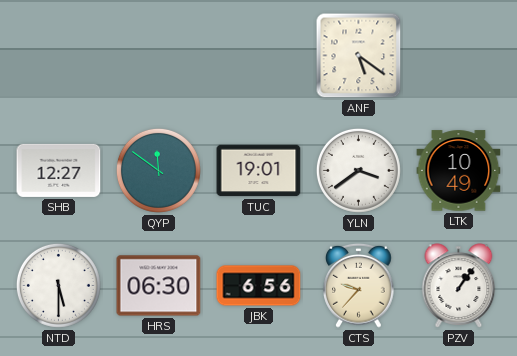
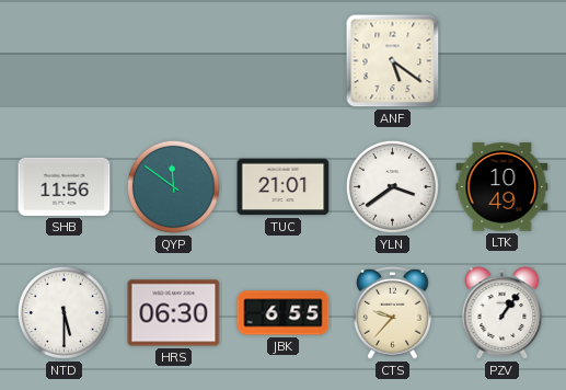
SHB: 12:27 -> 11:56
TUC: 19:01 -> 21:01
JBK: 6:56 -> 6:55
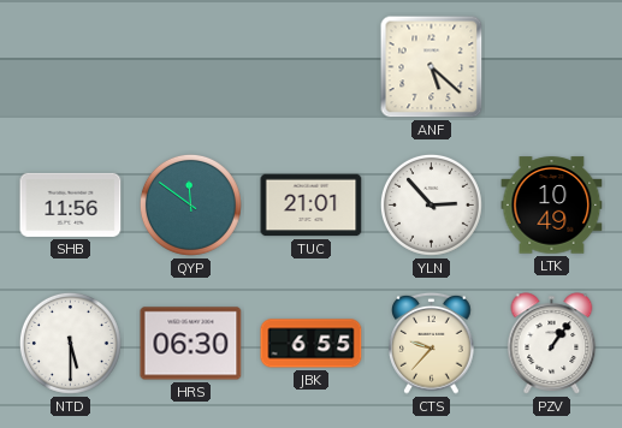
ANF: 5:21 -> 5:22
YLN: 3:39 -> 2:53
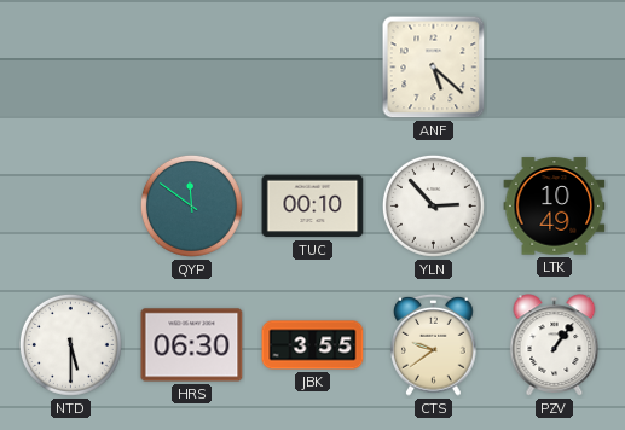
SHB: 11:56 -> none
TUC: 21:01 -> 00:10
JBK: 6:55 -> 3:55
CTS: 9:37 -> 9:39
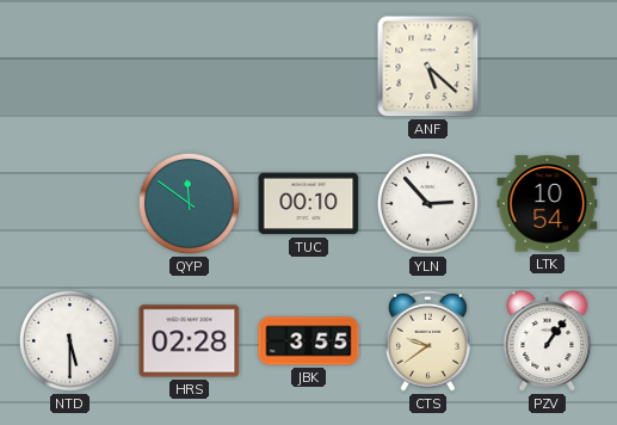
LTK: 10:49 -> 10:54
HRS: 06:30 -> 02:28
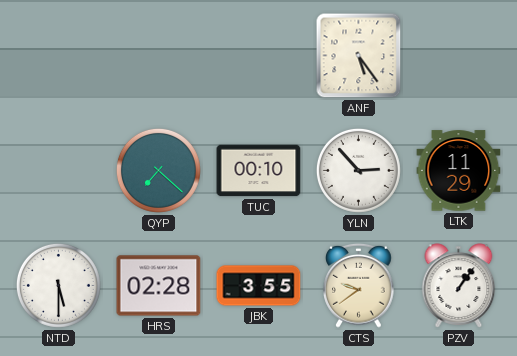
ANF: 5:22 -> 5:24
QYP: 11:51 -> 7:22
LTK: 10:54 -> 11:29
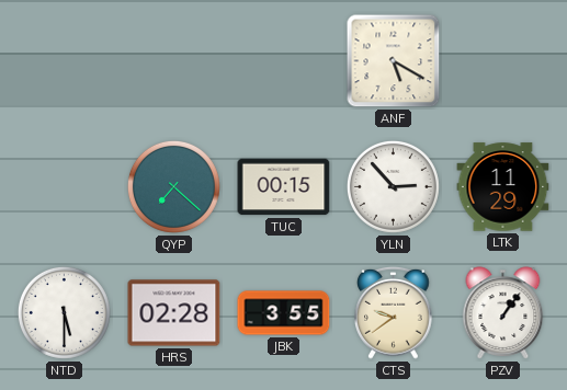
ANF: 5:24 -> 5:20
TUC: 00:10 -> 00:15
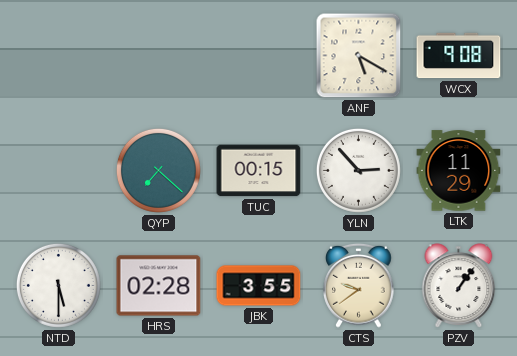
WCX: none -> 9:08
